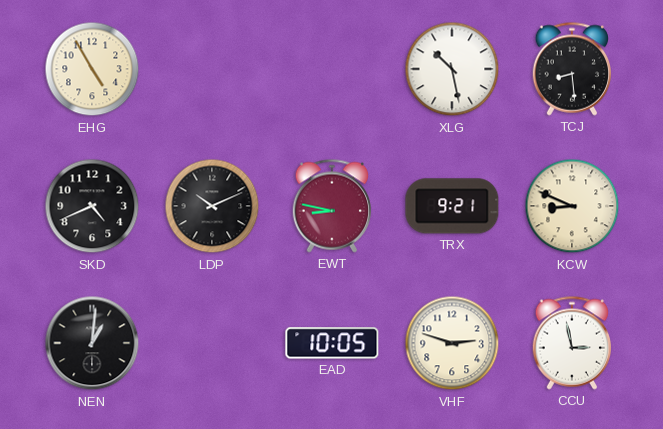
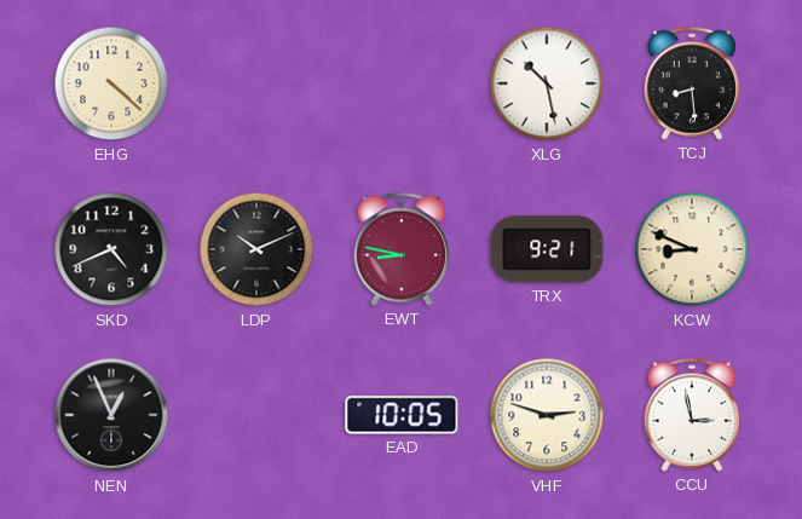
EHG: 4:55 -> 4:22
NEN: 1:01 -> 12:56
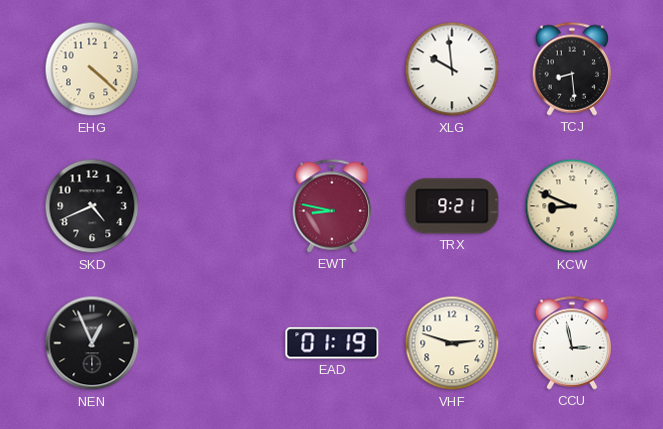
XLG: 10:28 -> 9:59
LDP: 10:11 -> none
EAD: 10:05 -> 01:19
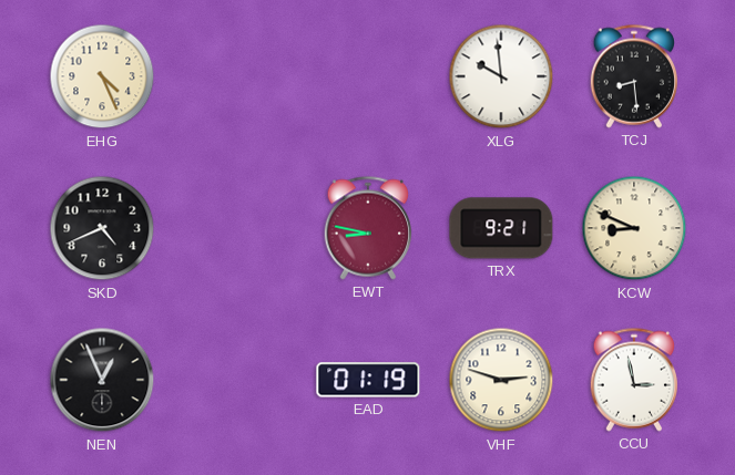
EHG: 4:22 -> 4:26
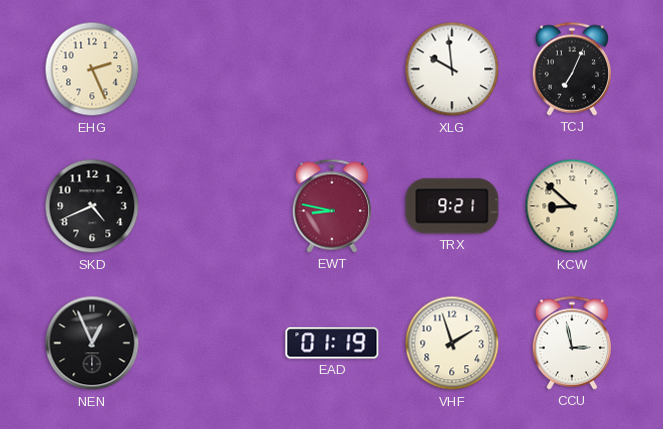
EHG: 4:26 -> 2:26
TCJ: 8:29 -> 7:04
KCW: 8:49 -> 8:52
VHF: 2:48 -> 1:57
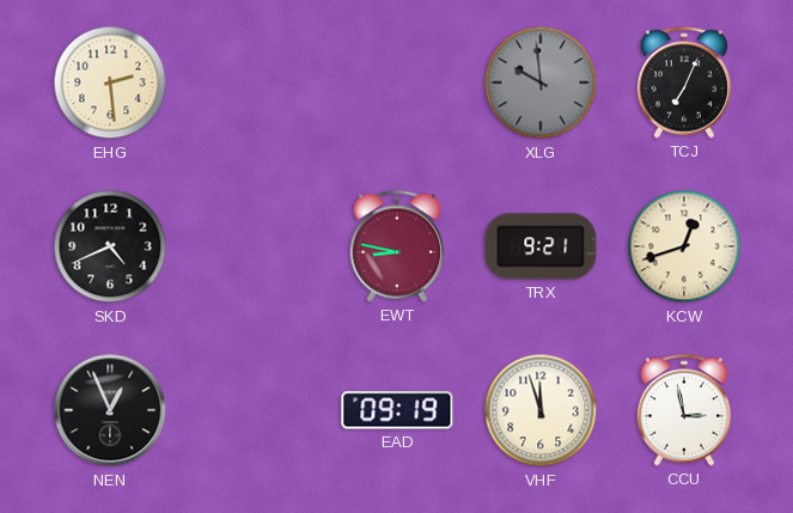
EHG: 2:26 -> 2:29
XLG dial: white -> grey
KCW: 8:52 -> 12:42
EAD: 01:19 -> 09:19
VHF: 1:57 -> 11:57
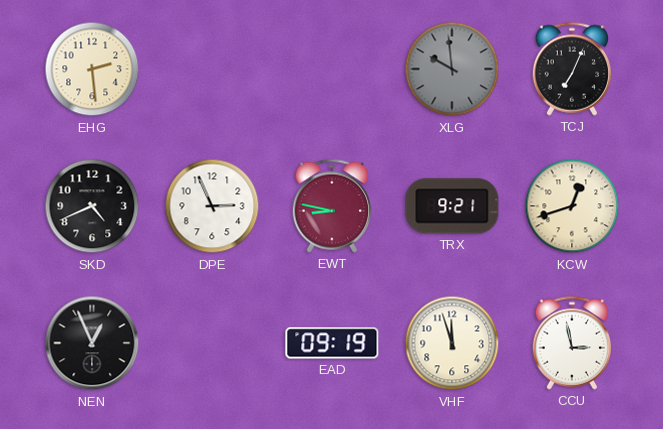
DPE: none -> 2:56
